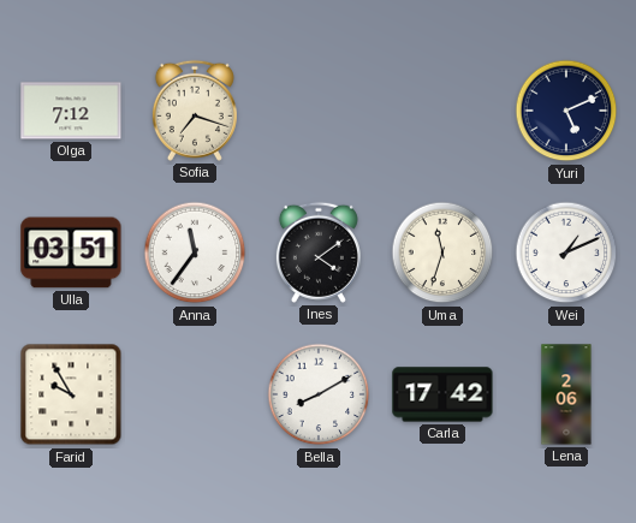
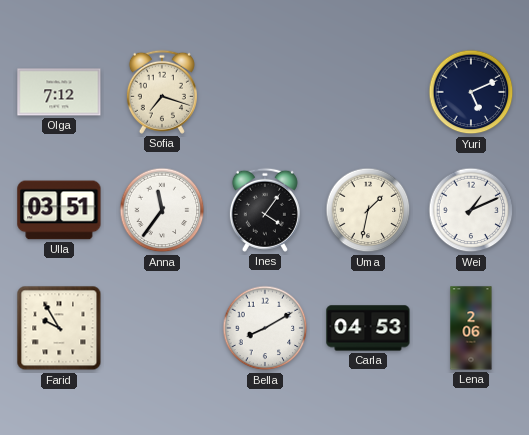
Ines: 4:09 -> 4:06
Uma: 11:33 -> 1:32
Carla: 17:42 -> 04:53
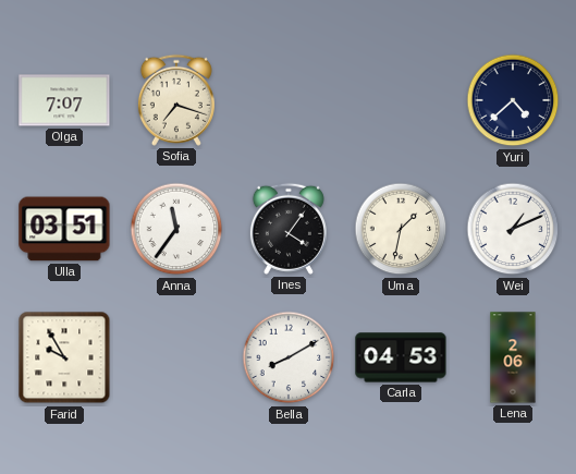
Olga: 7:12 -> 7:07
Yuri: 5:11 -> 4:38
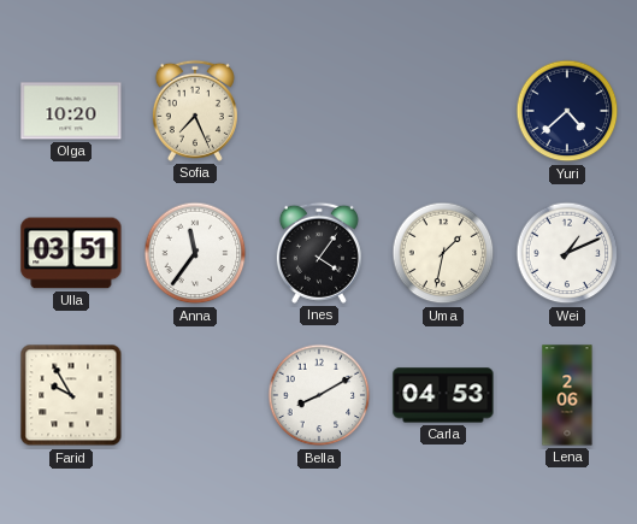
Olga: 7:07 -> 10:20
Sofia: 7:18 -> 7:26
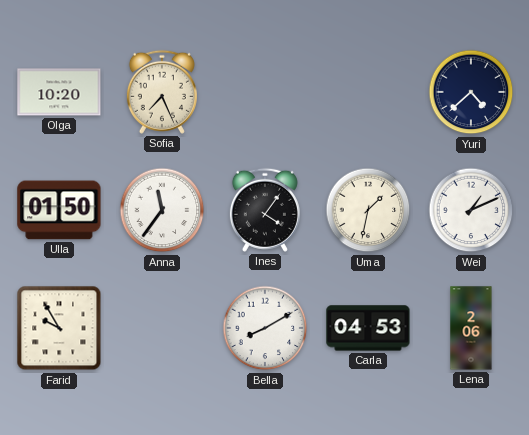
Ulla: 03:51 -> 01:50
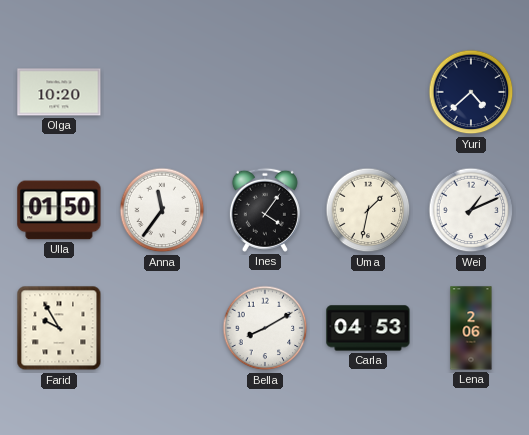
Sofia: 7:26 -> none
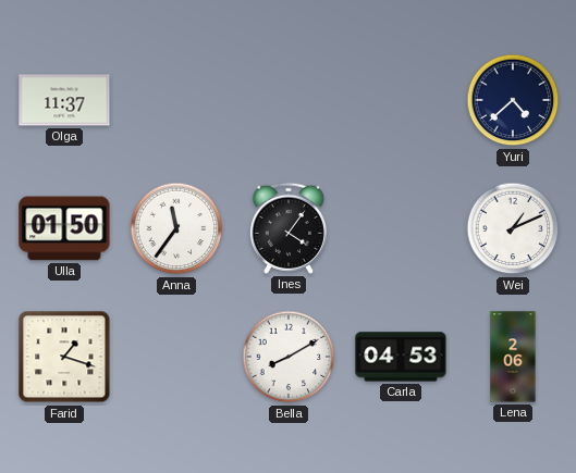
Olga: 10:20 -> 11:37
Uma: 1:32 -> none
Farid: 9:55 -> 1:18
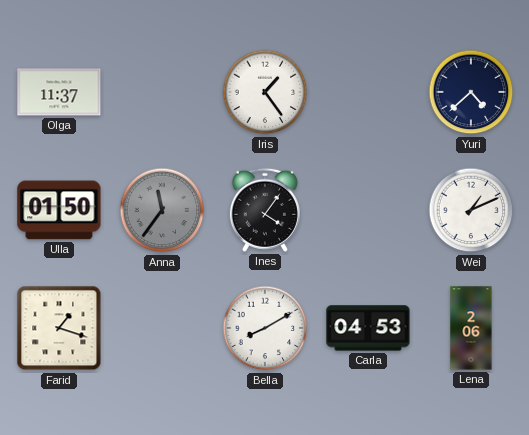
Iris: none -> 1:24
Anna dial: white -> grey
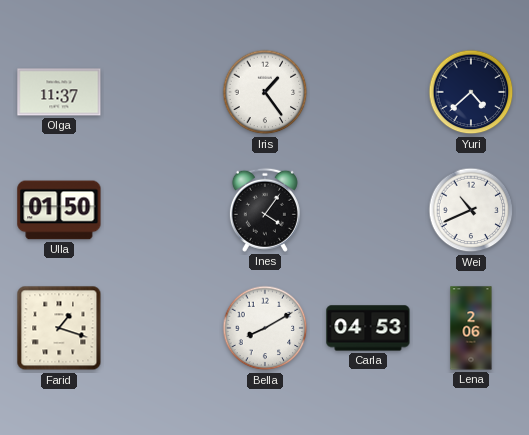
Anna: 11:36 -> none
Wei: 1:11 -> 10:41
